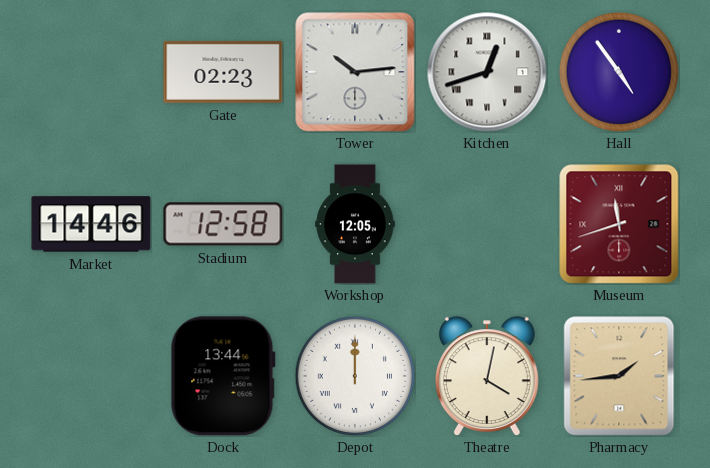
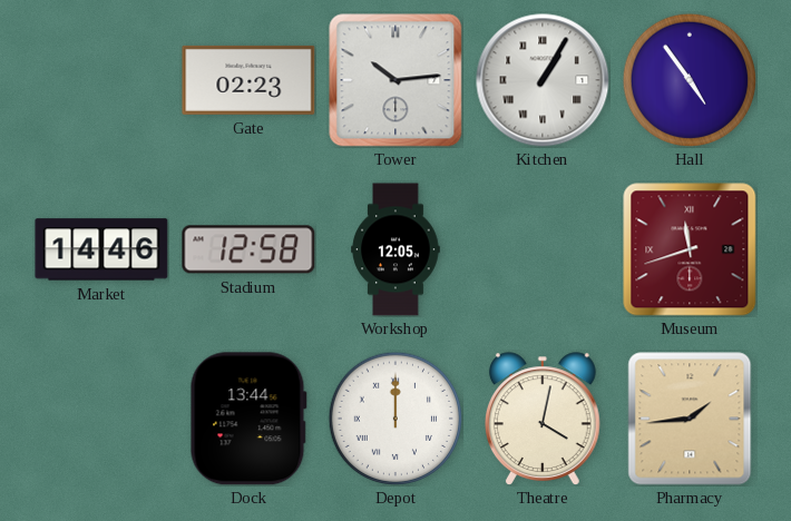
Kitchen: 12:42 -> 1:05
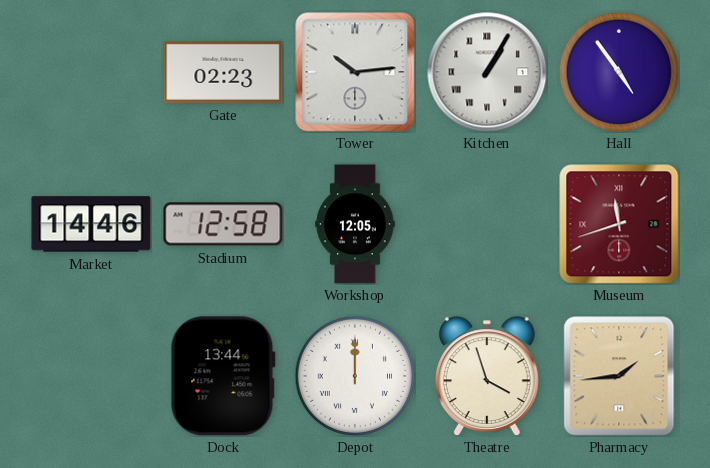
Theatre: 4:02 -> 3:57
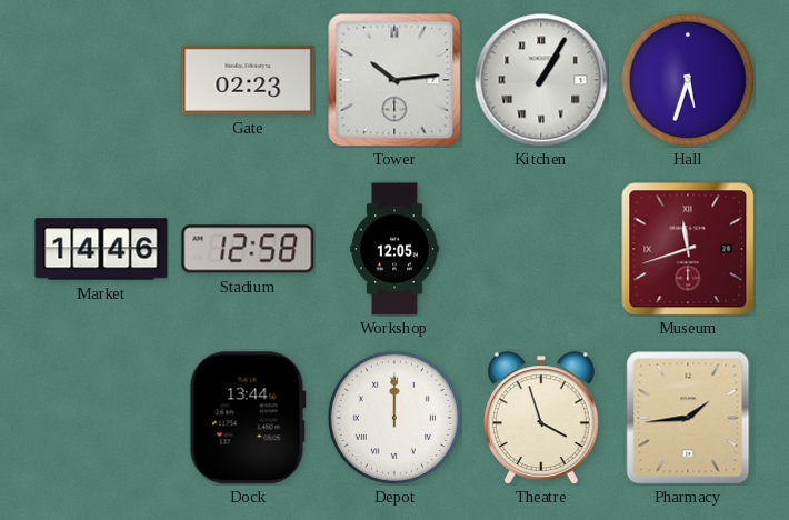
Hall: 4:54 -> 5:33
